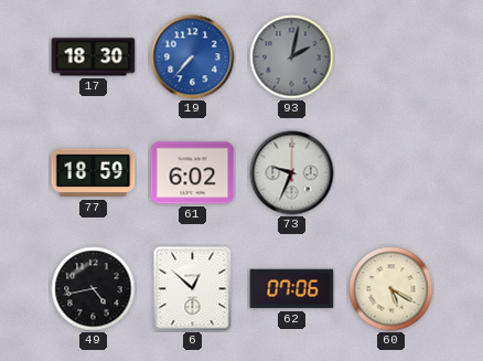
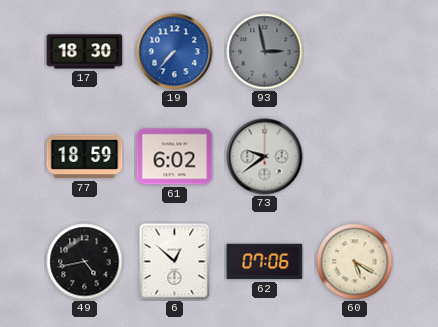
93: 2:02 -> 2:58
73: 9:34 -> 9:39
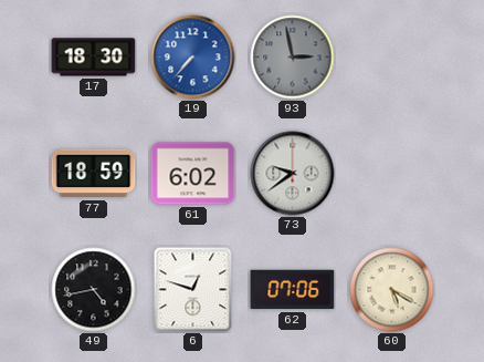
6: 12:52 -> 12:48
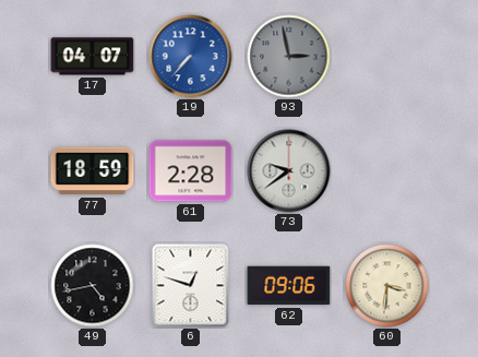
17: 18:30 -> 04:07
61: 6:02 -> 2:28
62: 07:06 -> 09:06
60: 5:20 -> 3:31
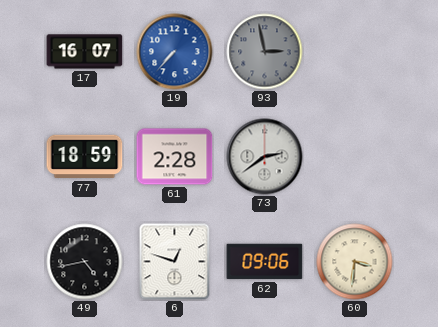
17: 04:07 -> 16:07
73: 9:39 -> 2:39
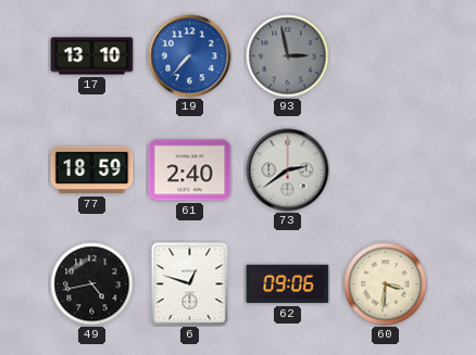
17: 16:07 -> 13:10
61: 2:28 -> 2:40
